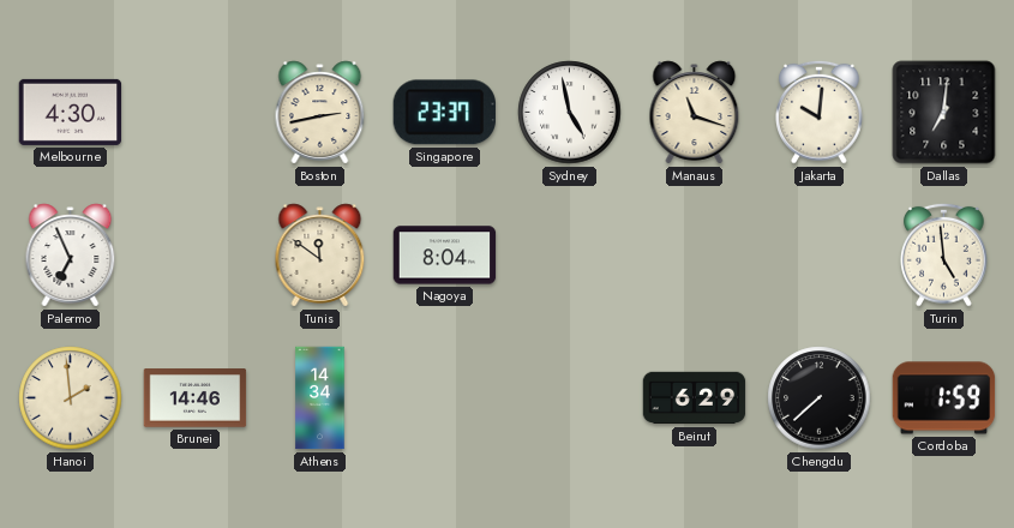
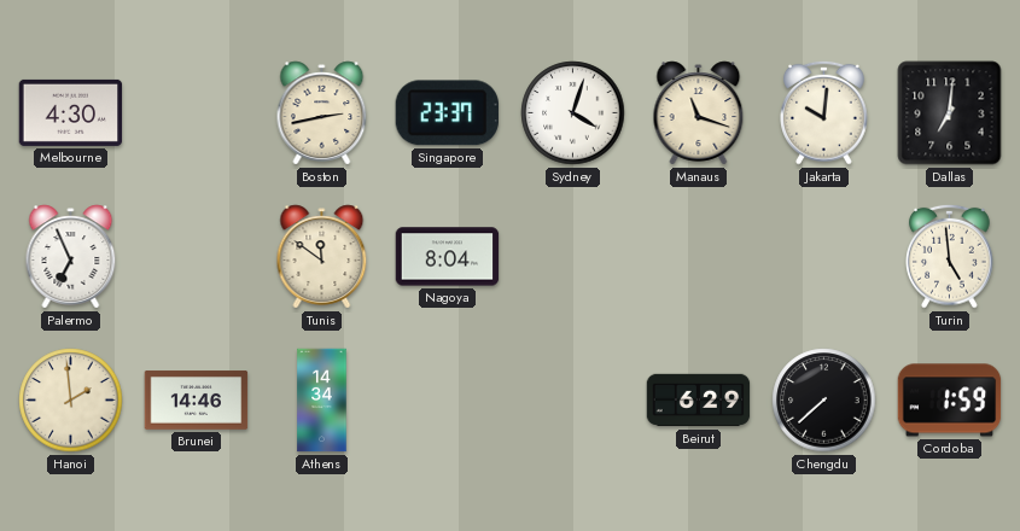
Sydney: 4:58 -> 4:03
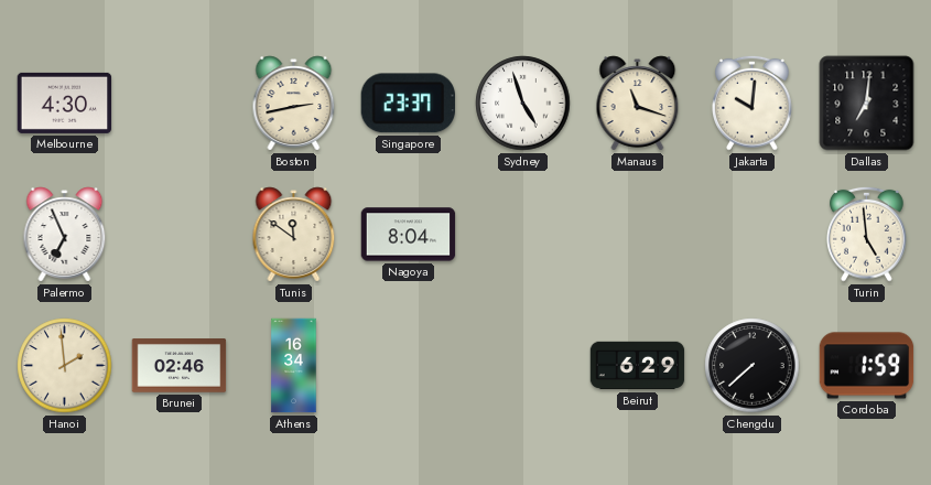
Sydney: 4:03 -> 4:57
Brunei: 14:46 -> 02:46
Athens: 14:34 -> 16:34
